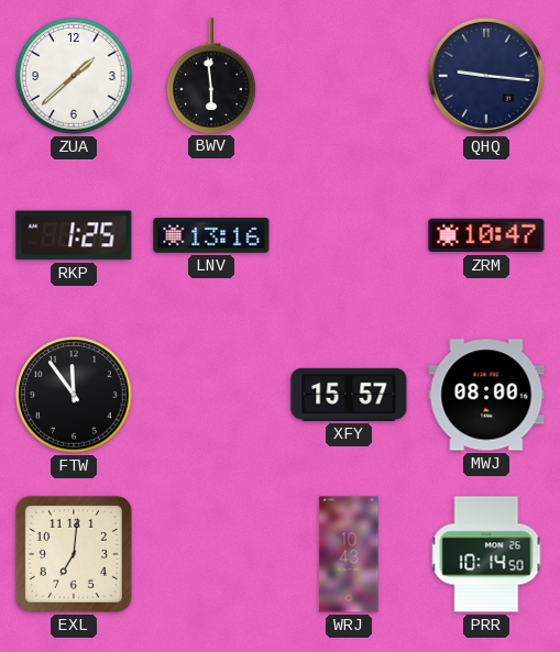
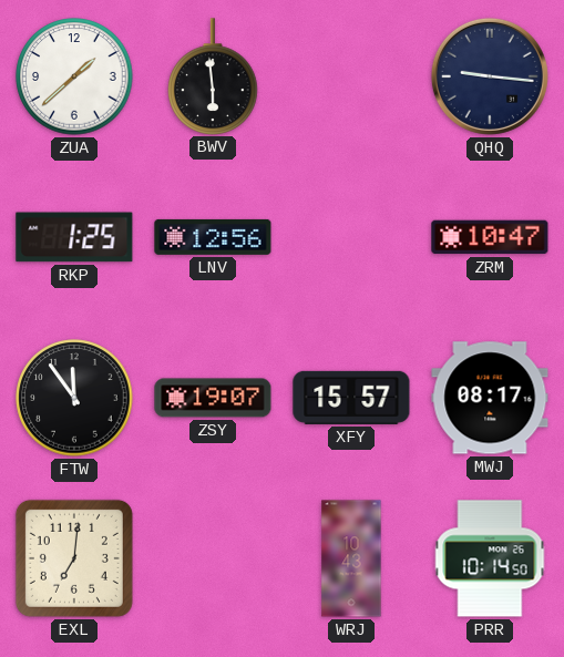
LNV: 13:16 -> 12:56
ZSY: none -> 19:07
MWJ: 08:00 -> 08:17
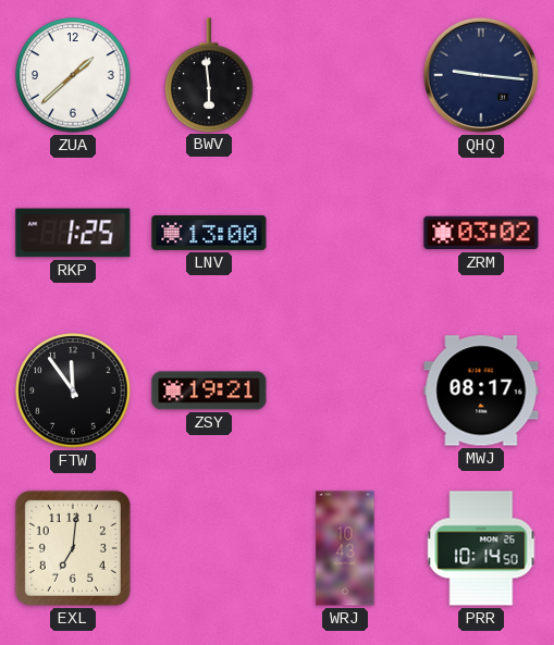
LNV: 12:56 -> 13:00
ZRM: 10:47 -> 03:02
ZSY: 19:07 -> 19:21
XFY: 15:57 -> none
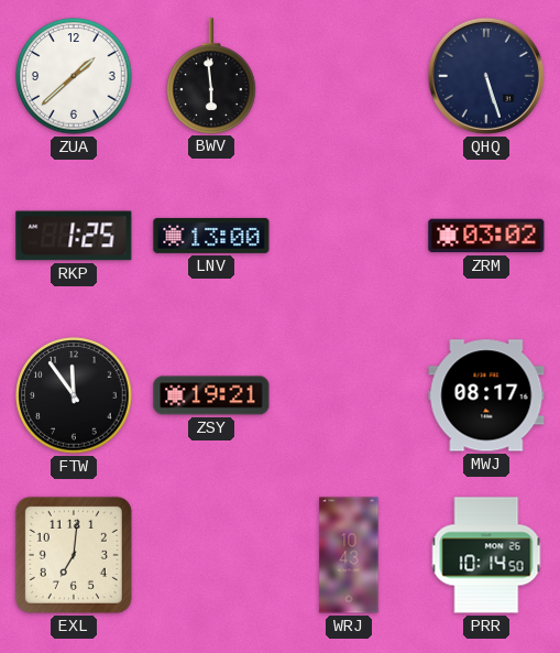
QHQ: 9:16 -> 5:27
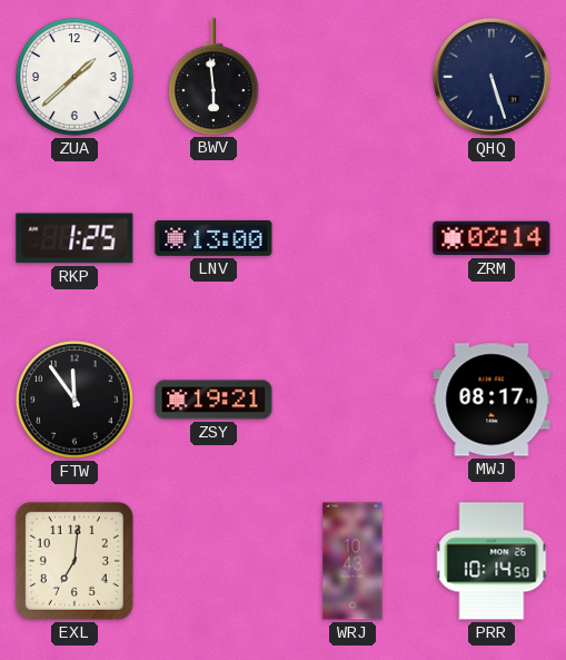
ZRM: 03:02 -> 02:14
